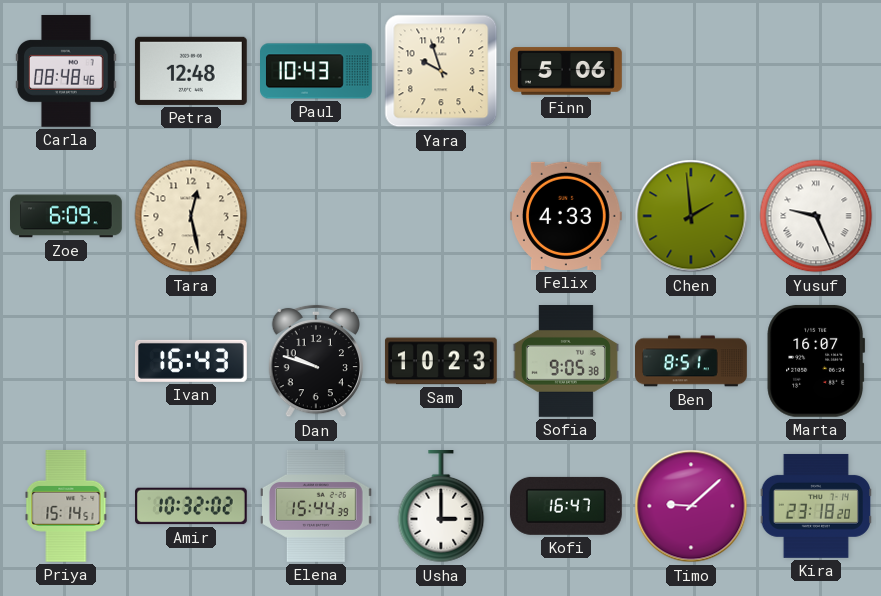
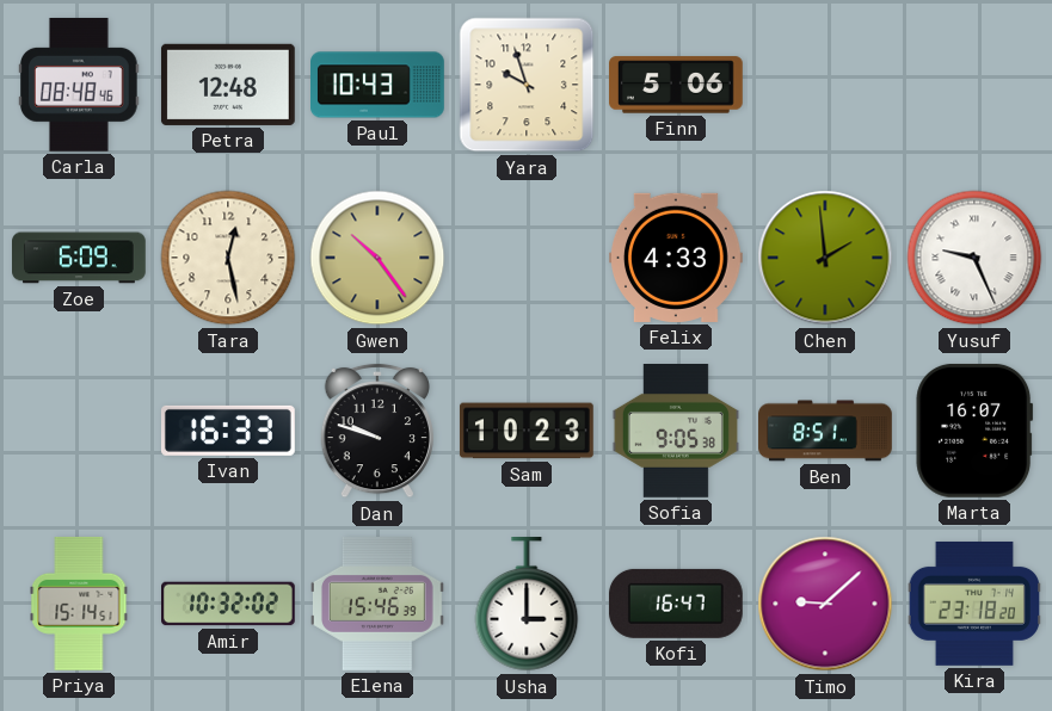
Gwen: none -> 10:24
Ivan: 16:43 -> 16:33
Elena: 15:44 -> 15:46
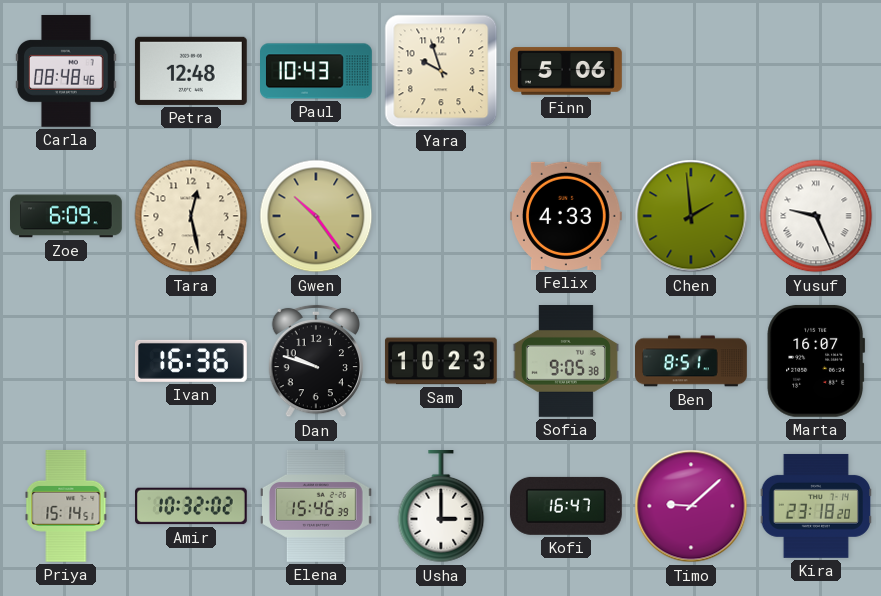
Ivan: 16:33 -> 16:36
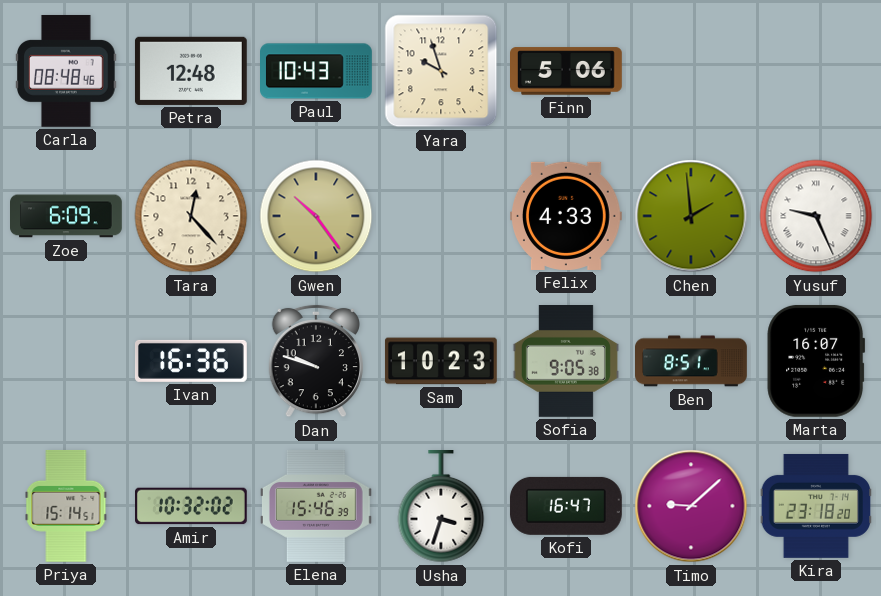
Tara: 12:28 -> 12:23
Usha: 3:00 -> 3:33
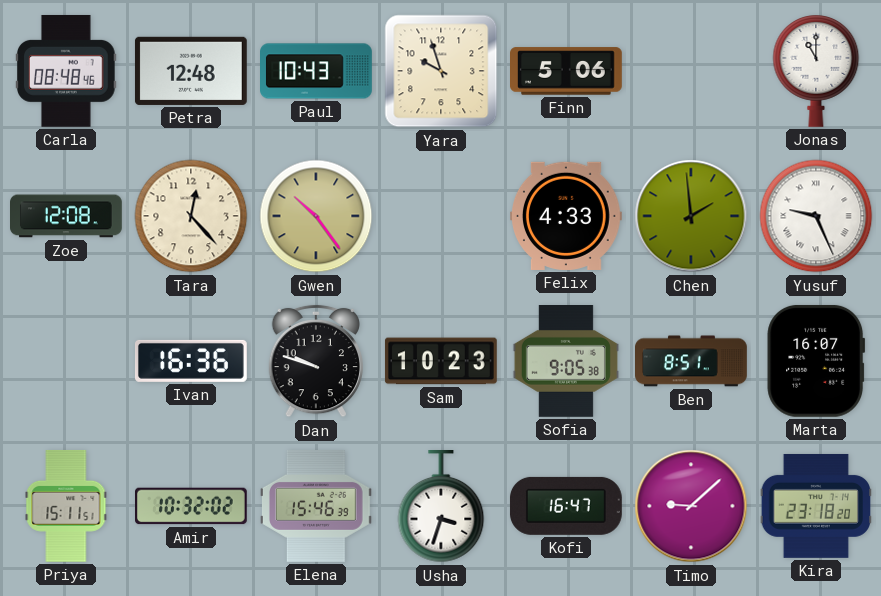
Jonas: none -> 11:00
Zoe: 6:09 -> 12:08
Priya: 15:14 -> 15:11
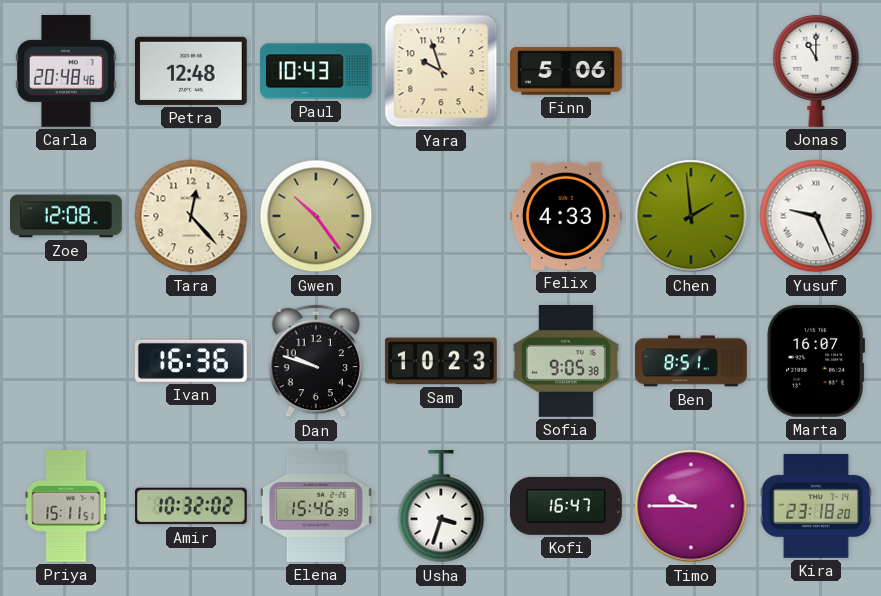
Carla: 08:48 -> 20:48
Timo: 9:08 -> 9:45
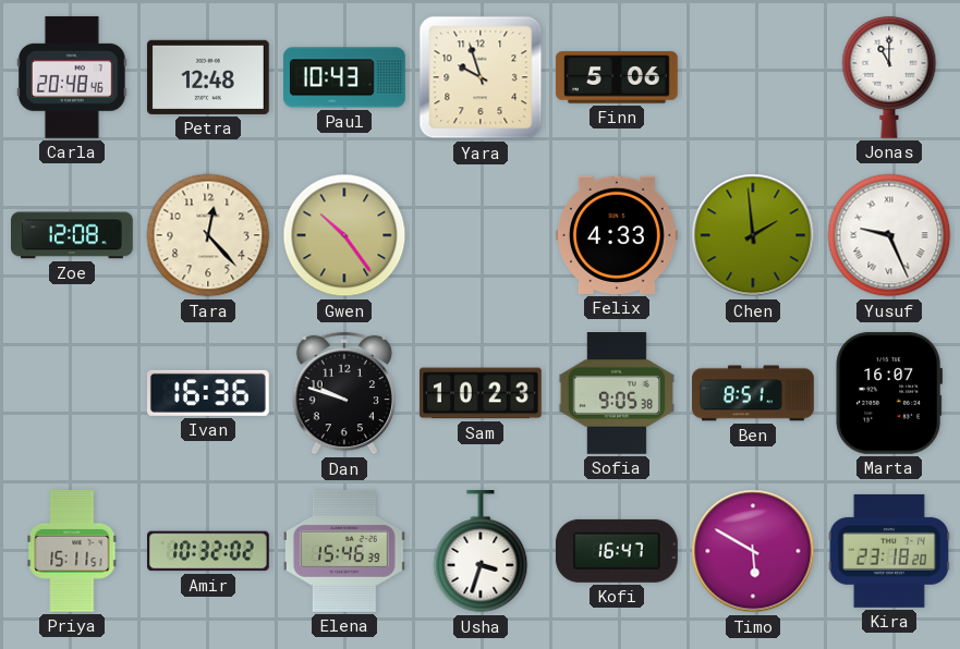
Timo: 9:45 -> 5:50
